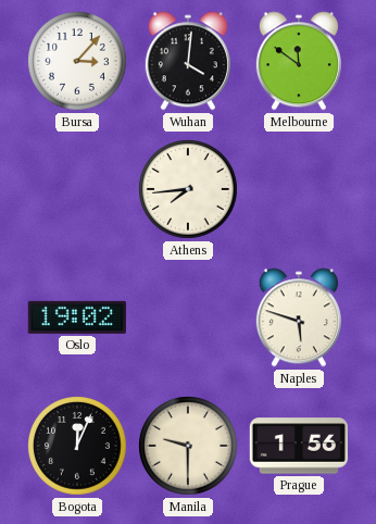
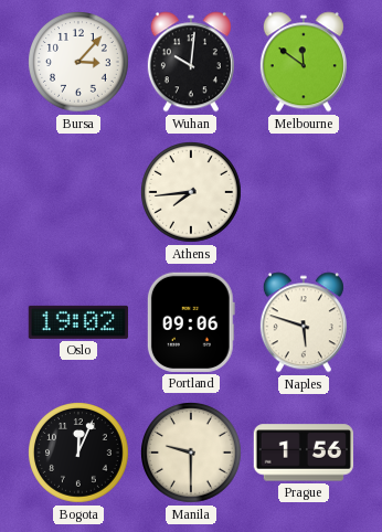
Wuhan: 4:01 -> 10:01
Portland: none -> 09:06
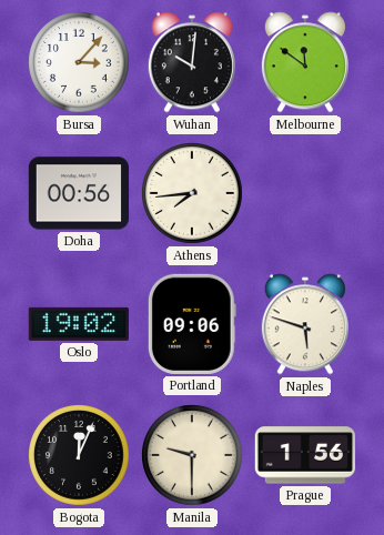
Doha: none -> 00:56
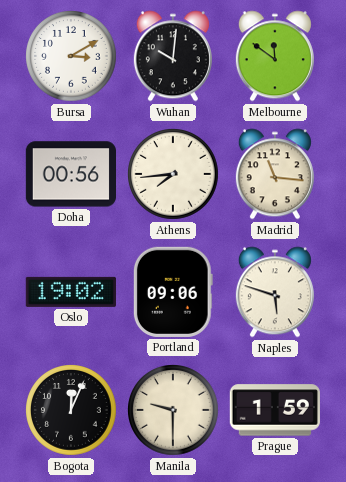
Bursa: 3:07 -> 3:10
Madrid: none -> 11:16
Prague: 1:56 -> 1:59
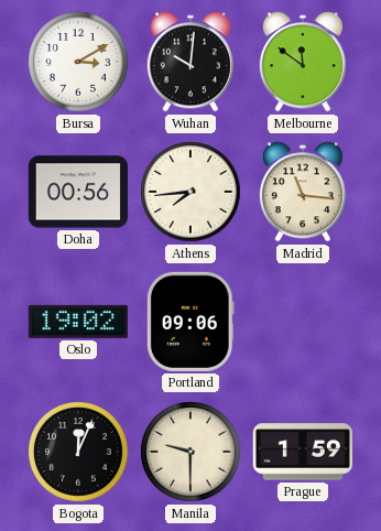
Naples: 5:48 -> none
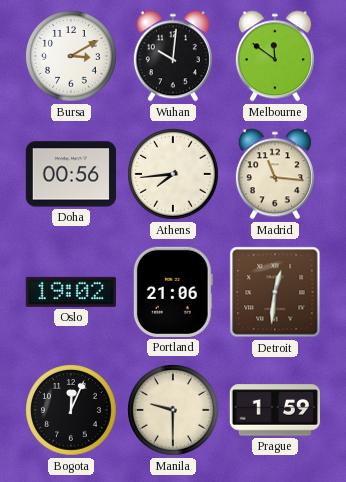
Portland: 09:06 -> 21:06
Detroit: none -> 12:31
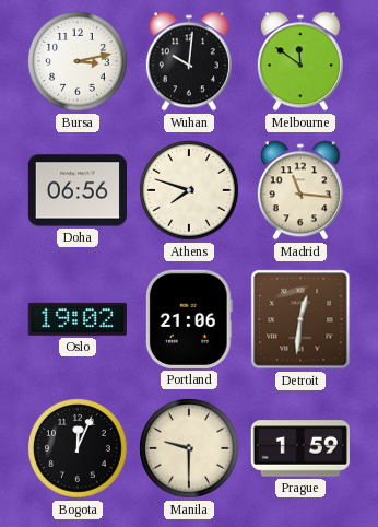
Bursa: 3:10 -> 3:13
Doha: 00:56 -> 06:56
Athens: 7:44 -> 7:48
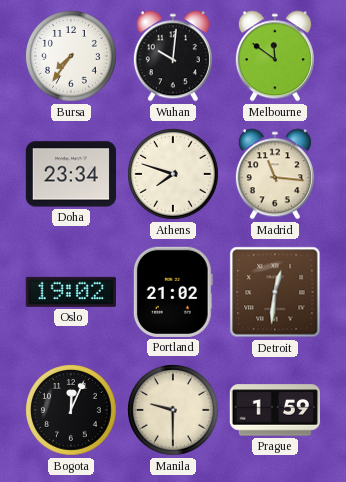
Bursa: 3:13 -> 7:36
Doha: 06:56 -> 23:34
Portland: 21:06 -> 21:02
